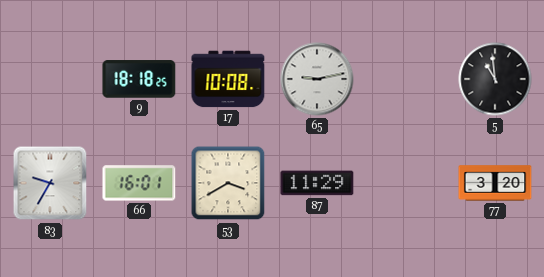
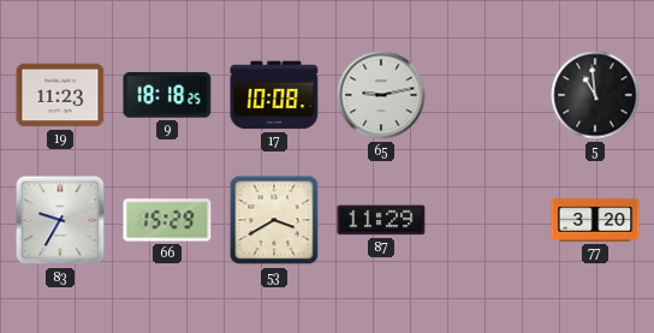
19: none -> 11:23
66: 16:01 -> 15:29
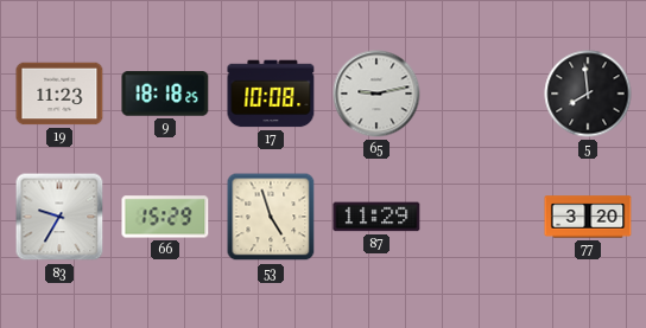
5: 10:59 -> 7:59
53: 3:40 -> 4:57
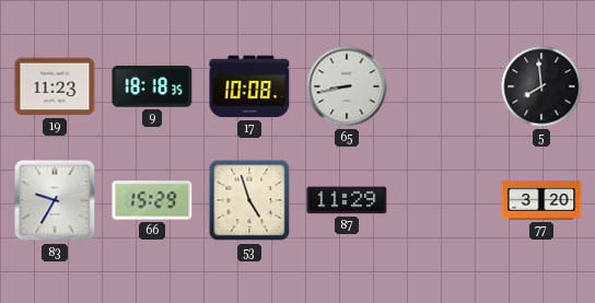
9: 18:18:25 -> 18:18:35
65: 9:13 -> 8:43
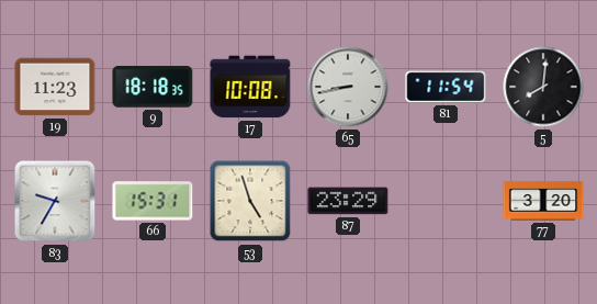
81: none -> 11:54
5: 7:59 -> 8:01
66: 15:29 -> 15:31
87: 11:29 -> 23:29
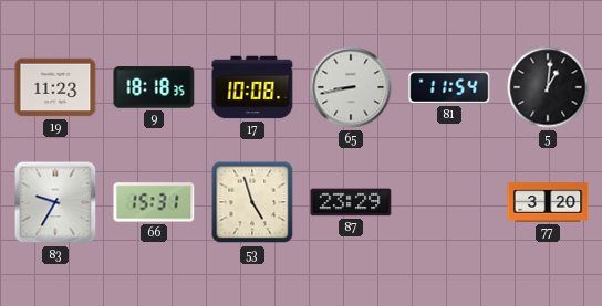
5: 8:01 -> 1:01
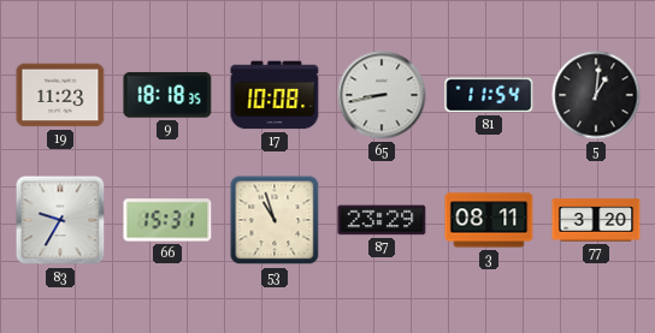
53: 4:57 -> 10:57
3: none -> 08:11
